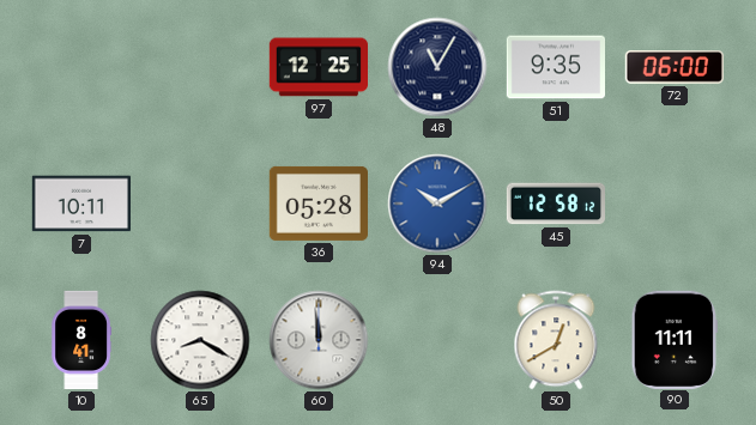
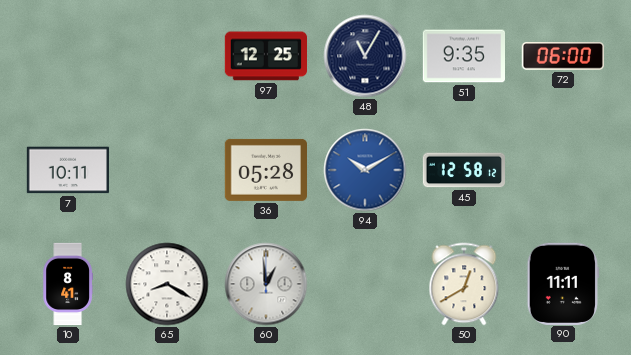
60: 11:59 -> 12:59
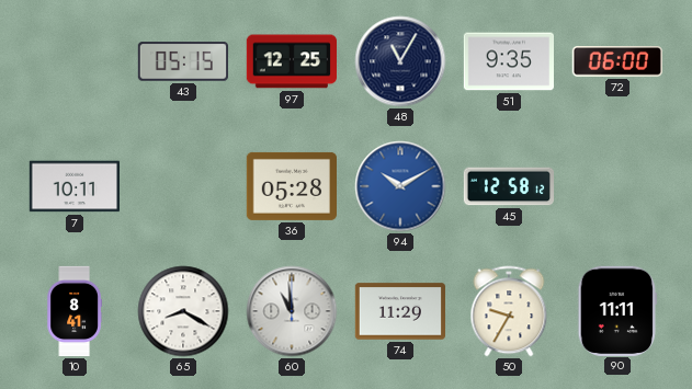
43: none -> 05:15
60: 12:59 -> 10:59
74: none -> 11:29
50: 12:40 -> 9:35
